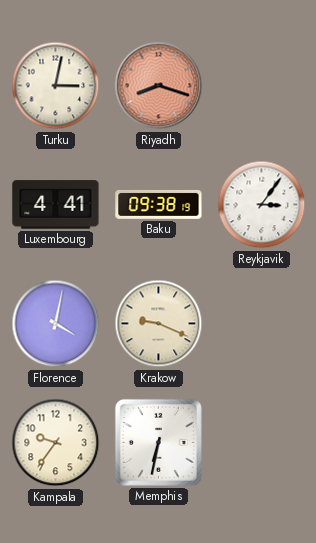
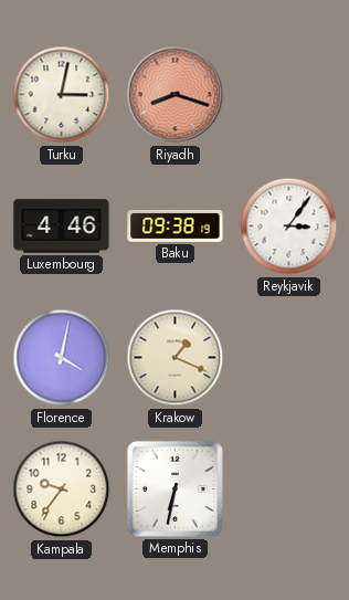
Luxembourg: 4:41 -> 4:46
Krakow: 9:19 -> 1:19
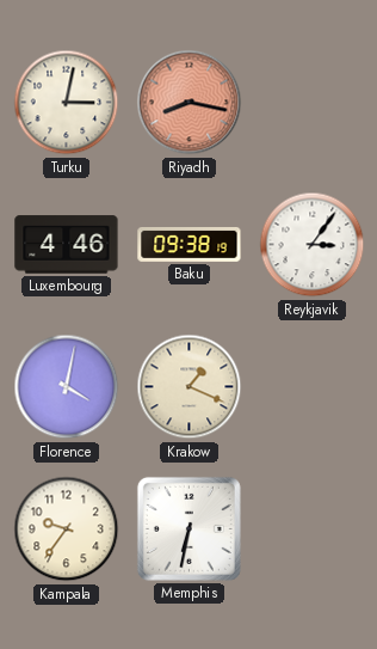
Riyadh: 8:18 -> 8:17
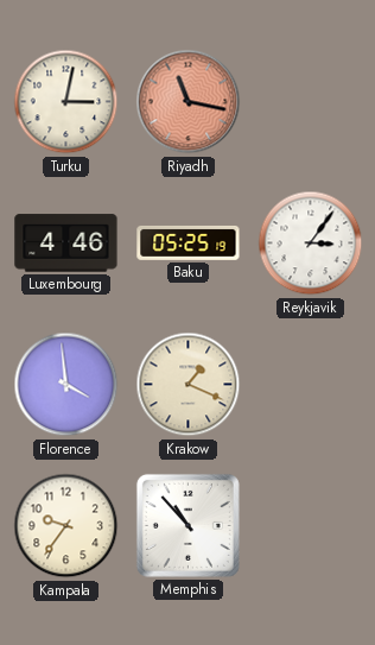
Riyadh: 8:17 -> 11:17
Baku: 09:38 -> 05:25
Florence: 4:02 -> 3:59
Memphis: 6:32 -> 10:53
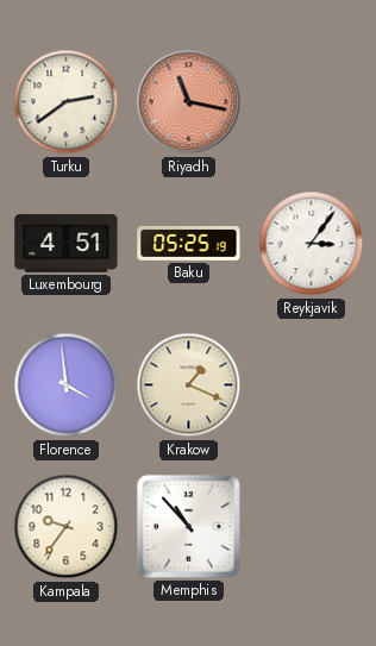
Turku: 3:02 -> 2:39
Luxembourg: 4:46 -> 4:51
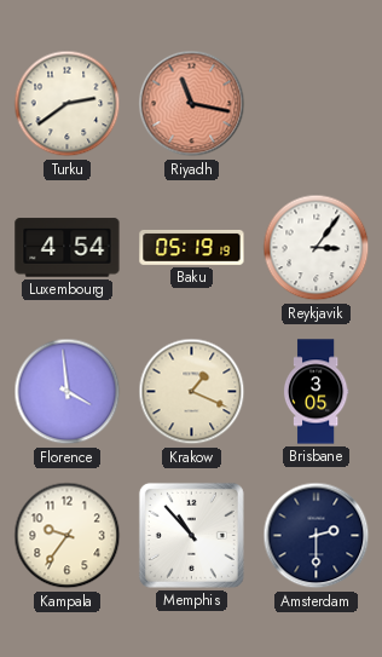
Luxembourg: 4:51 -> 4:54
Baku: 05:25 -> 05:19
Brisbane: none -> 3:05
Amsterdam: none -> 2:30
